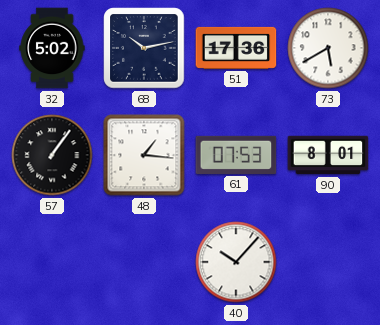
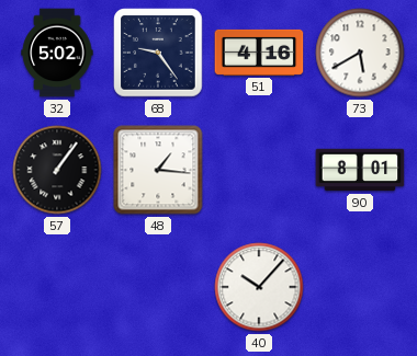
68: 10:13 -> 9:24
51: 17:36 -> 4:16
61: 07:53 -> none
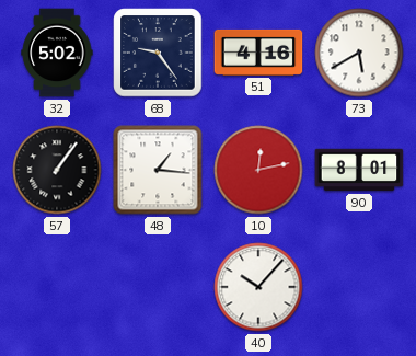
10: none -> 12:13
